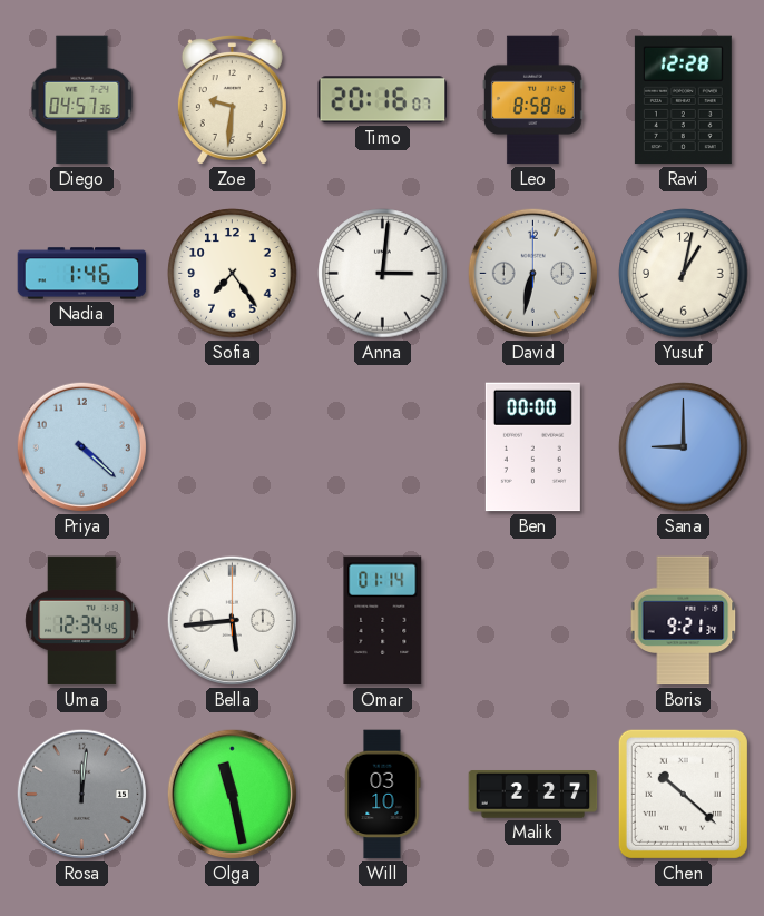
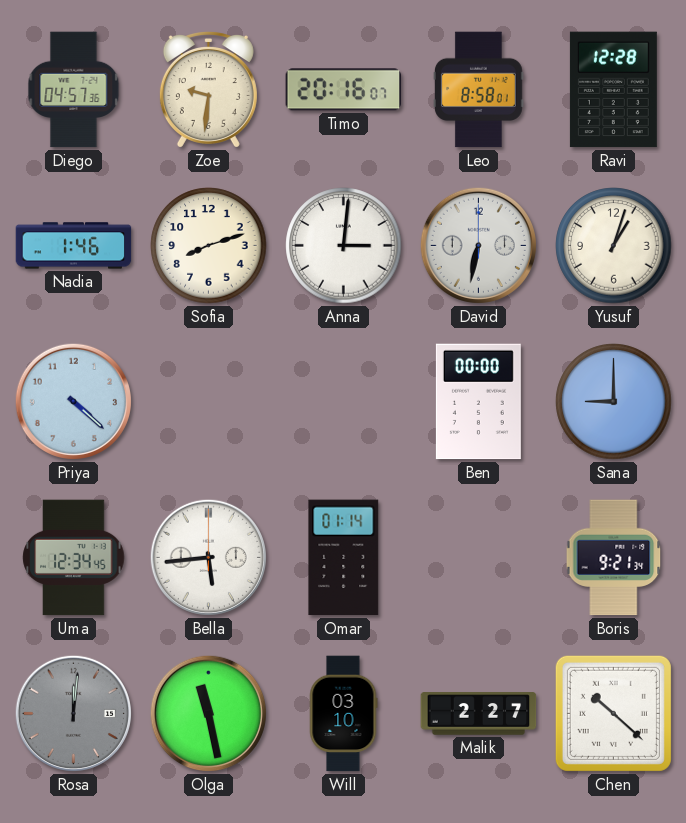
Leo: 8:58:16 -> 8:58:01
Sofia: 7:24 -> 8:12
Yusuf: 1:02 -> 1:03
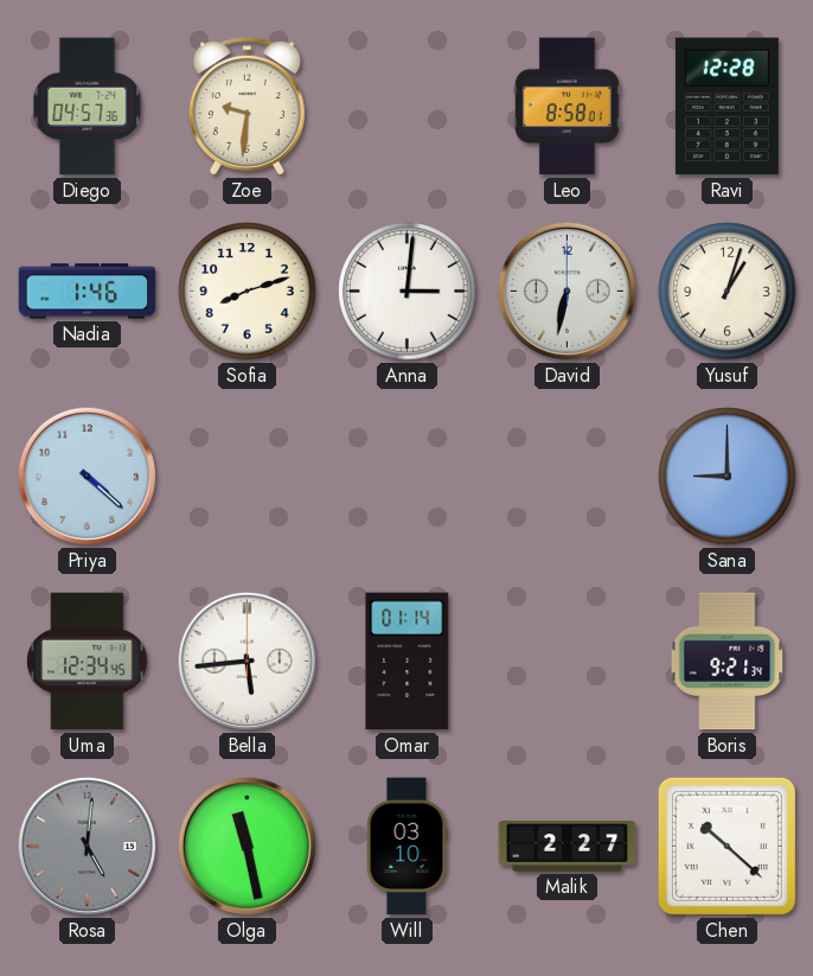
Timo: 20:16 -> none
Ben: 00:00 -> none
Rosa: 12:01 -> 5:01
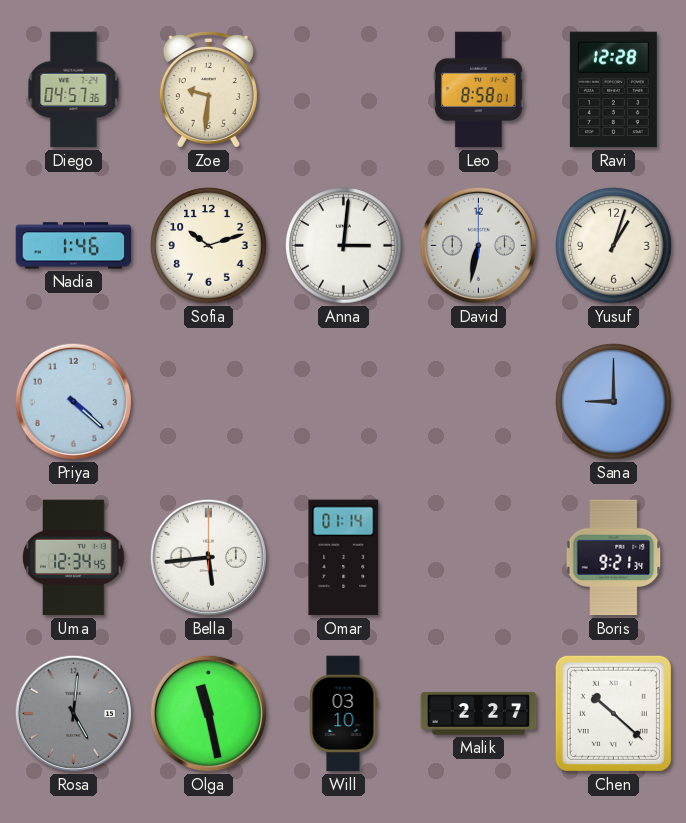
Sofia: 8:12 -> 10:12
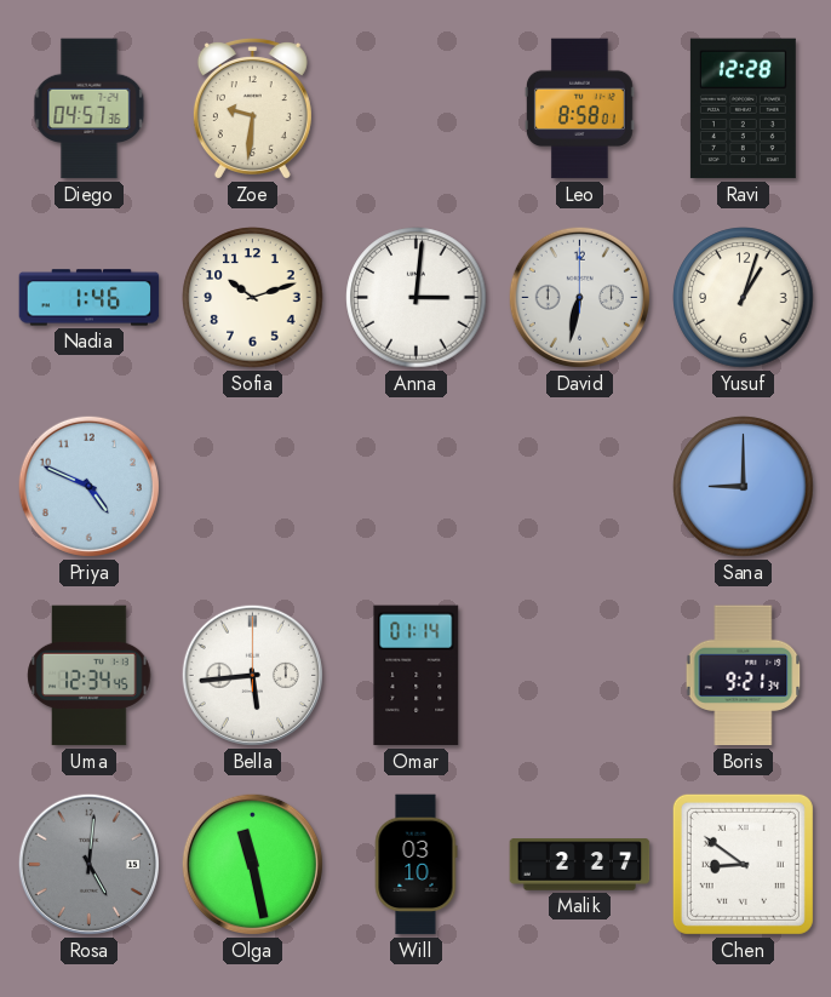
Priya: 4:22 -> 4:49
Chen: 10:22 -> 8:51
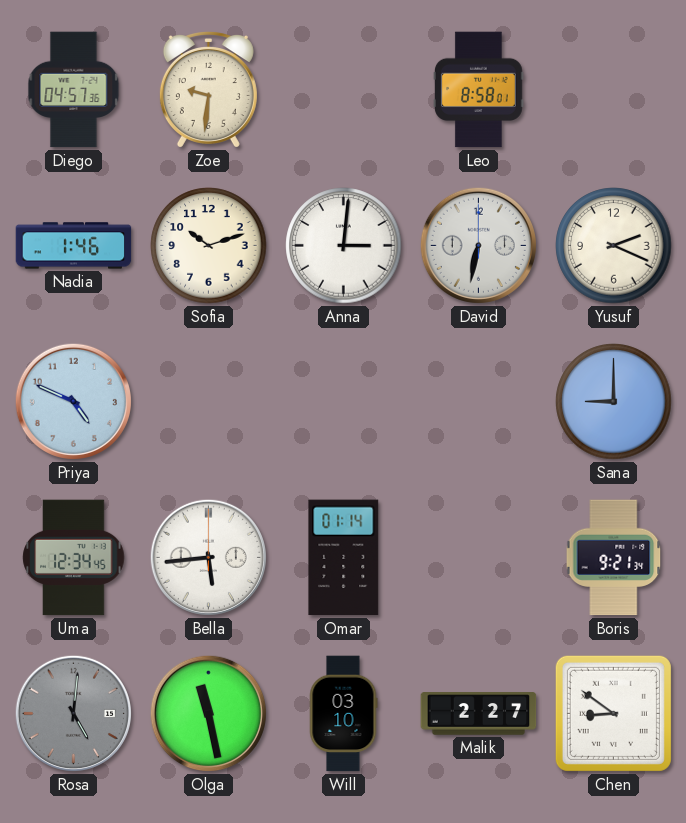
Ravi: 12:28 -> none
Yusuf: 1:03 -> 2:19
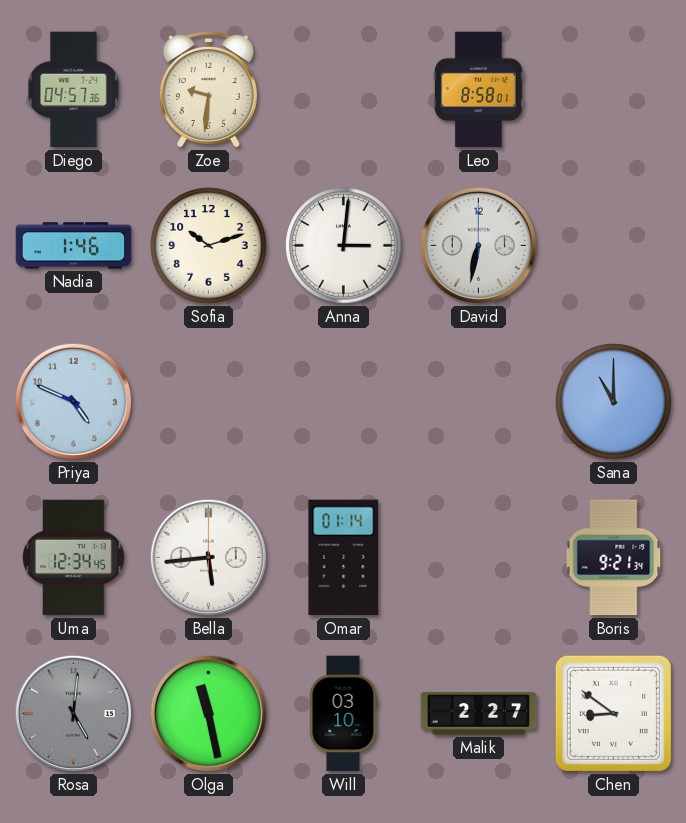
Yusuf: 2:19 -> none
Sana: 9:00 -> 11:00
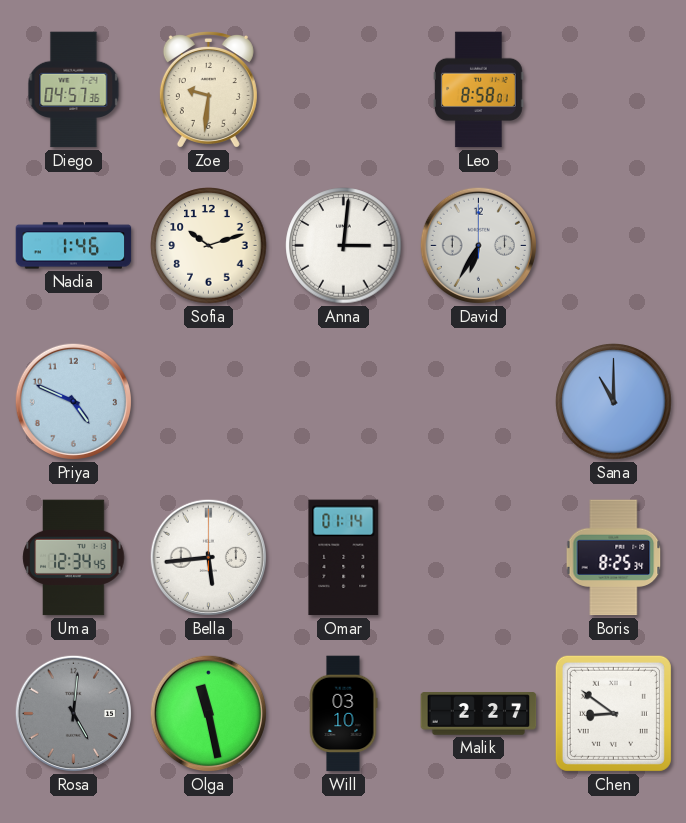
David: 6:32 -> 6:35
Boris: 9:21 -> 8:25
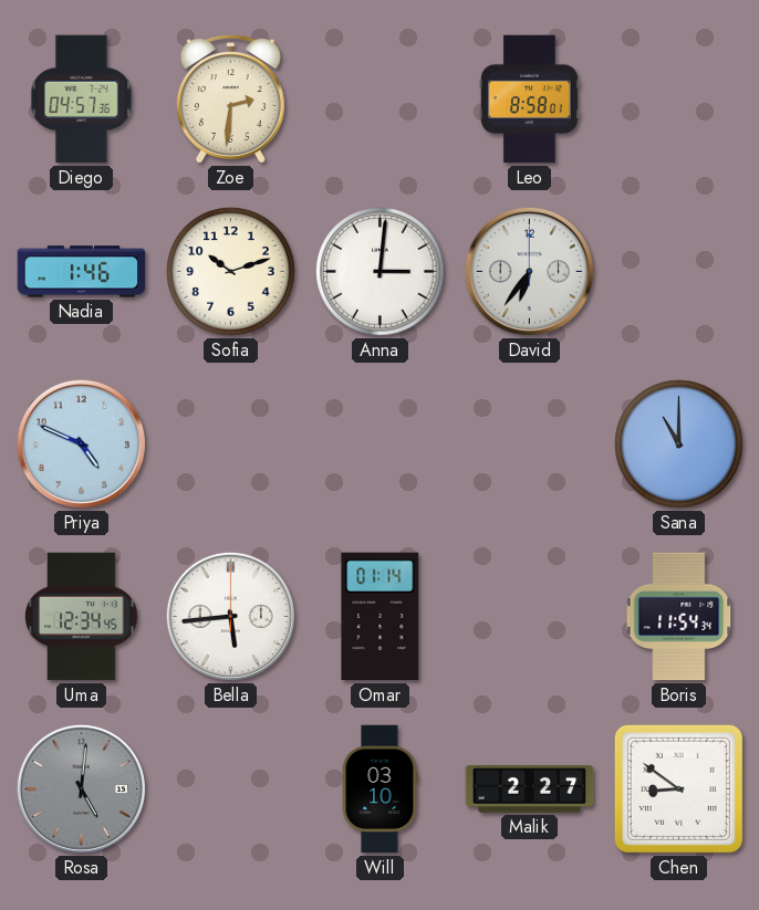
Zoe: 9:31 -> 2:31
David: 6:35 -> 6:36
Boris: 8:25 -> 11:54
Olga: 11:28 -> none
